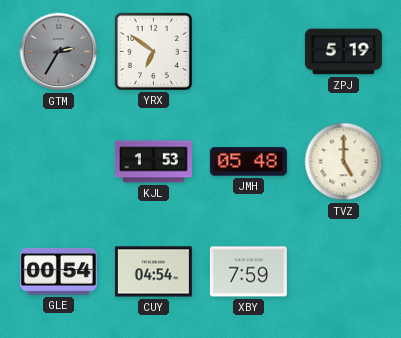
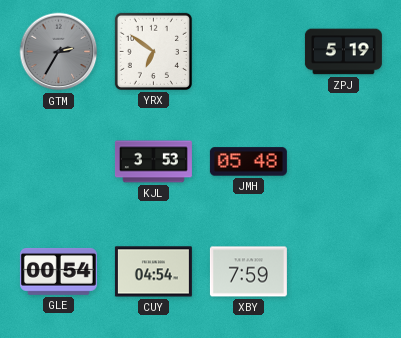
KJL: 1:53 -> 3:53
TVZ: 5:00 -> none
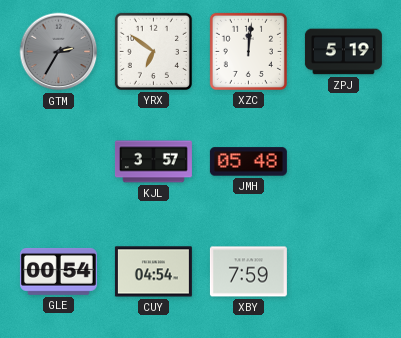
XZC: none -> 12:01
KJL: 3:53 -> 3:57
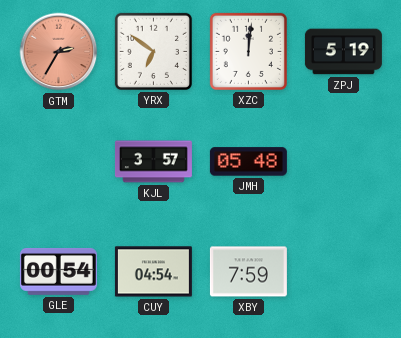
GTM dial: grey -> salmon
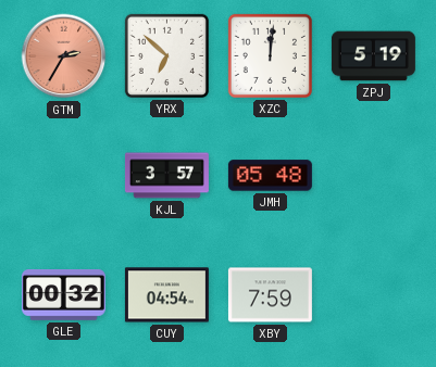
YRX: 6:51 -> 6:52
GLE: 00:54 -> 00:32
